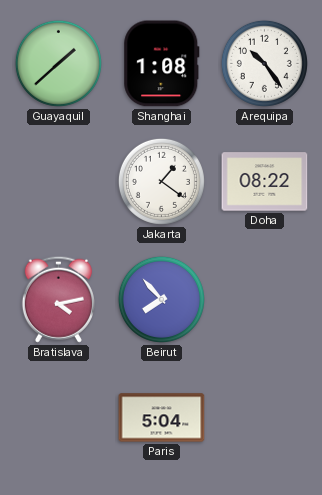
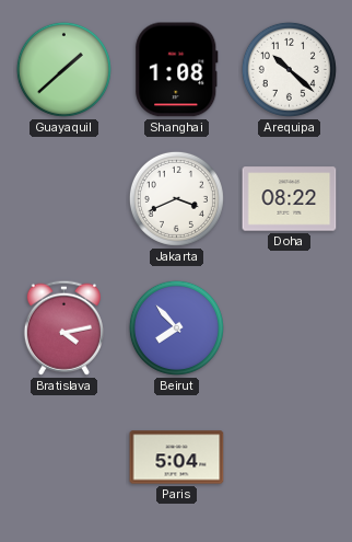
Arequipa: 10:24 -> 10:22
Jakarta: 1:21 -> 3:41
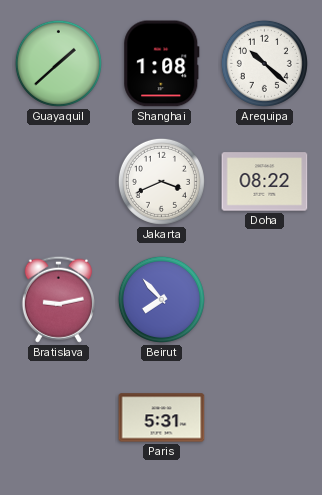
Bratislava: 4:13 -> 9:13
Paris: 5:04 -> 5:31
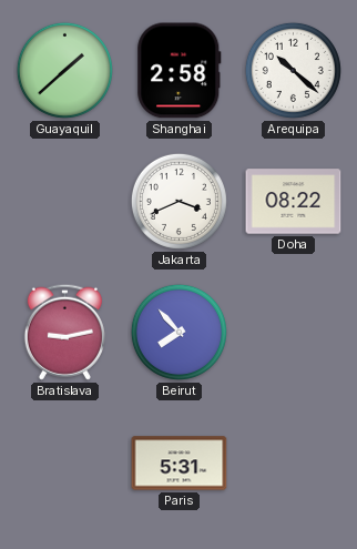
Shanghai: 1:08 -> 2:58
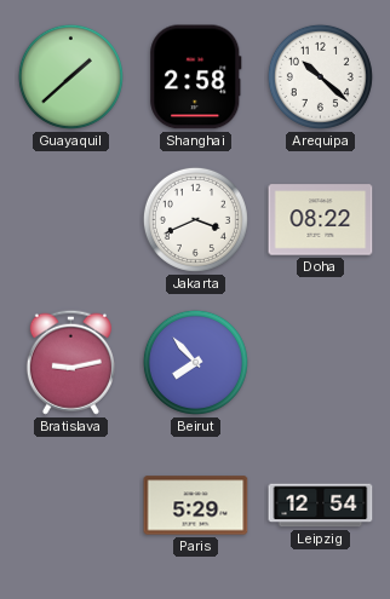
Paris: 5:31 -> 5:29
Leipzig: none -> 12:54
